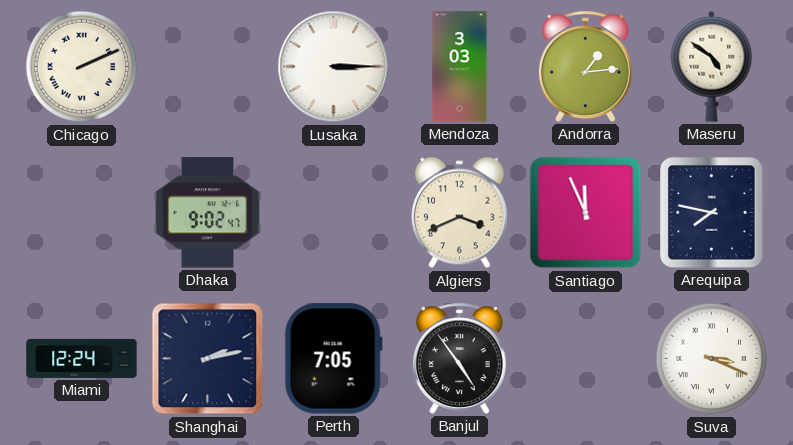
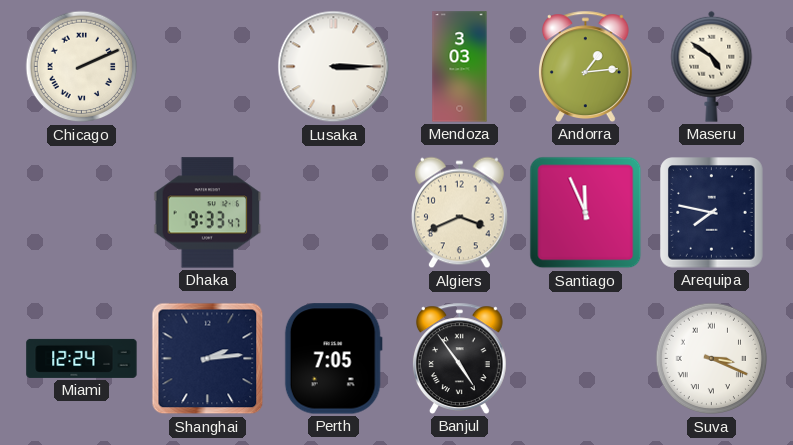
Dhaka: 9:02 -> 9:33
Shanghai: 2:13 -> 2:14
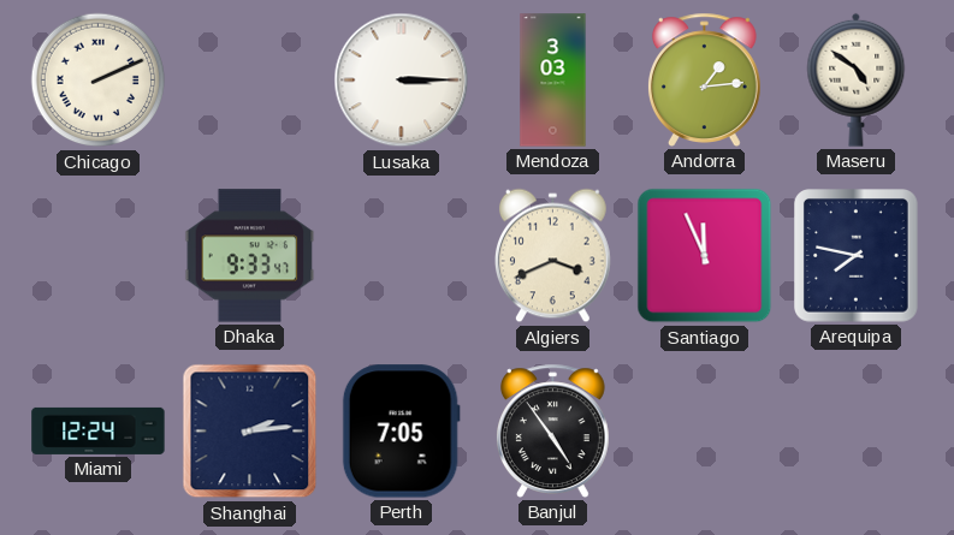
Suva: 3:19 -> none
